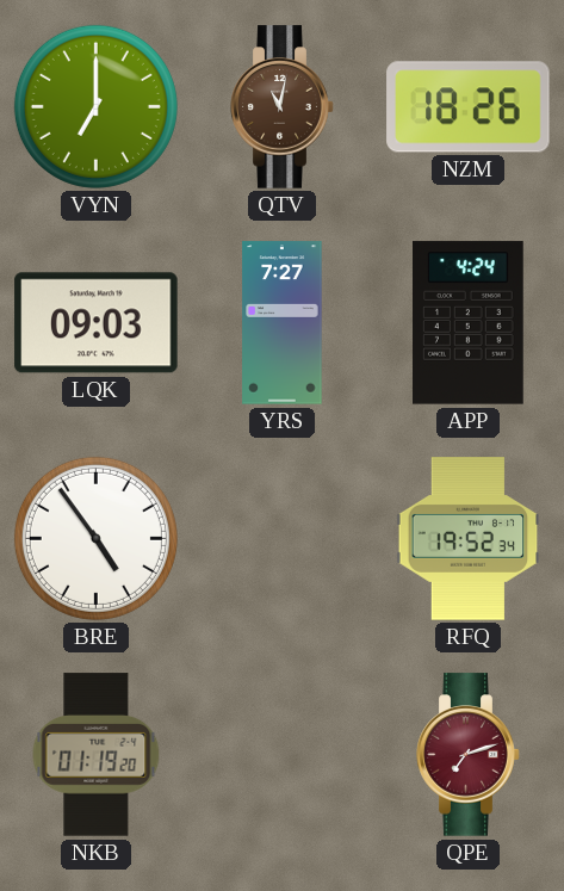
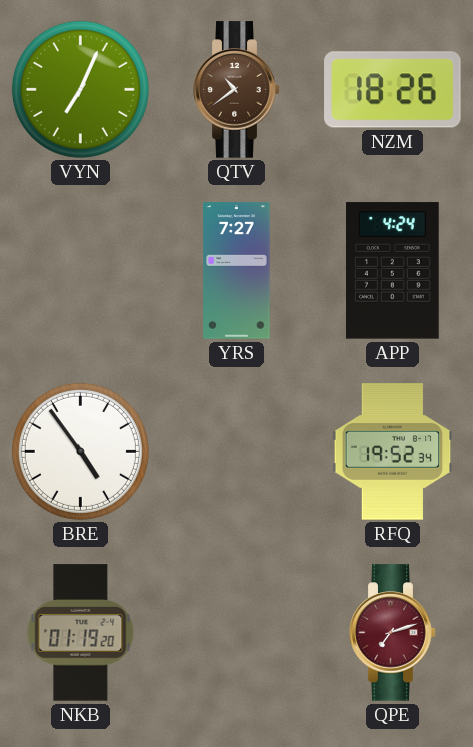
VYN: 7:00 -> 7:04
QTV: 11:02 -> 10:39
LQK: 09:03 -> none
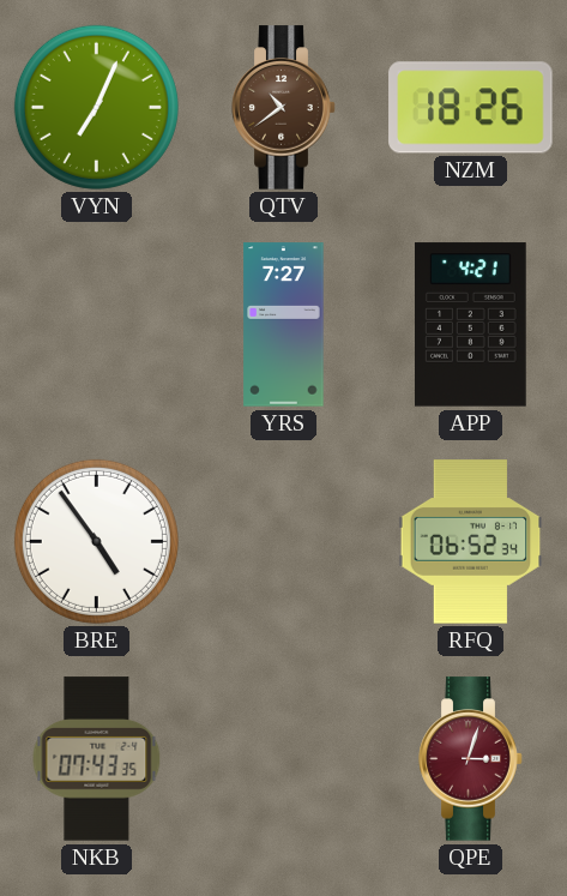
APP: 4:24 -> 4:21
RFQ: 19:52 -> 06:52
NKB: 01:19 -> 07:43
QPE: 7:12 -> 3:03
